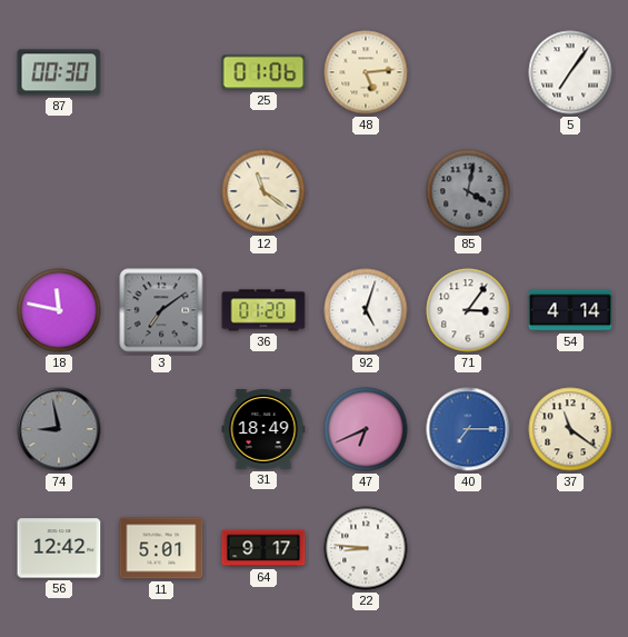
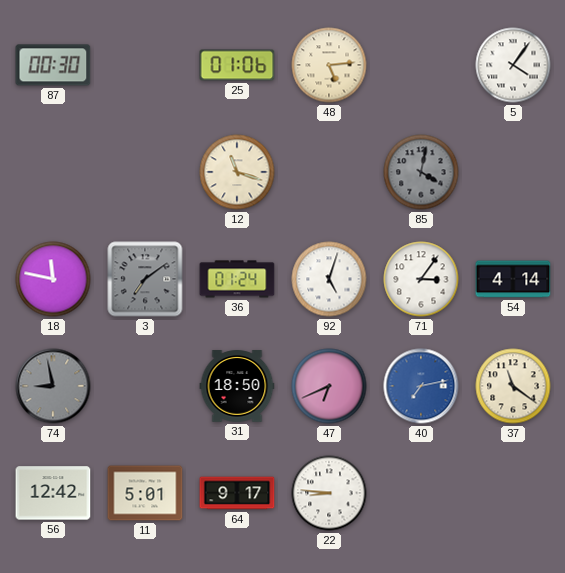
5: 7:06 -> 4:06
12: 11:21 -> 11:18
36: 01:20 -> 01:24
31: 18:49 -> 18:50
40: 7:15 -> 7:13
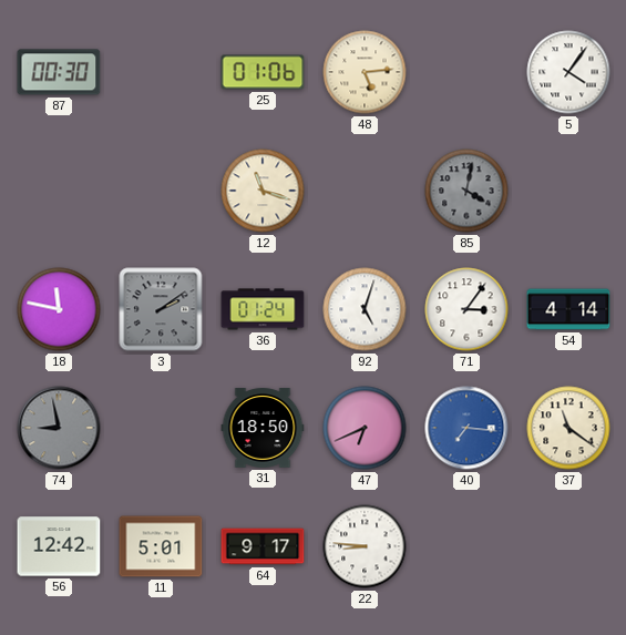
3: 7:09 -> 2:09
40: 7:13 -> 7:16
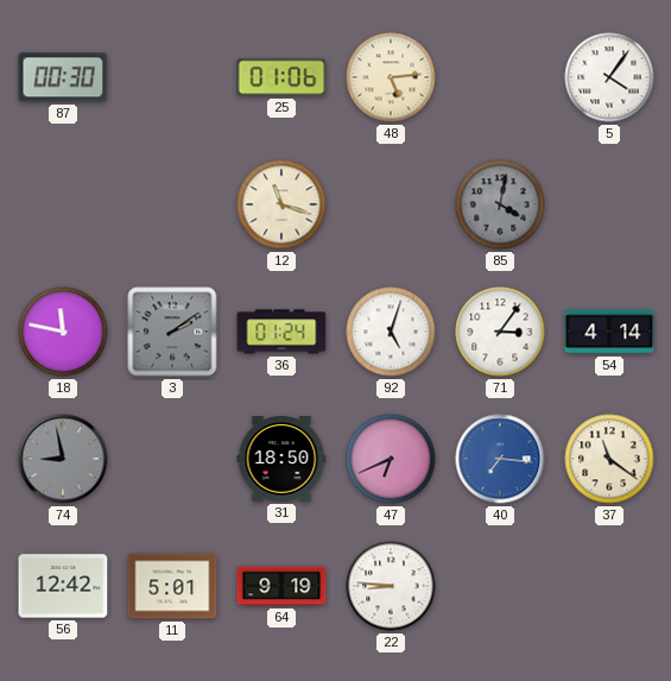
64: 9:17 -> 9:19
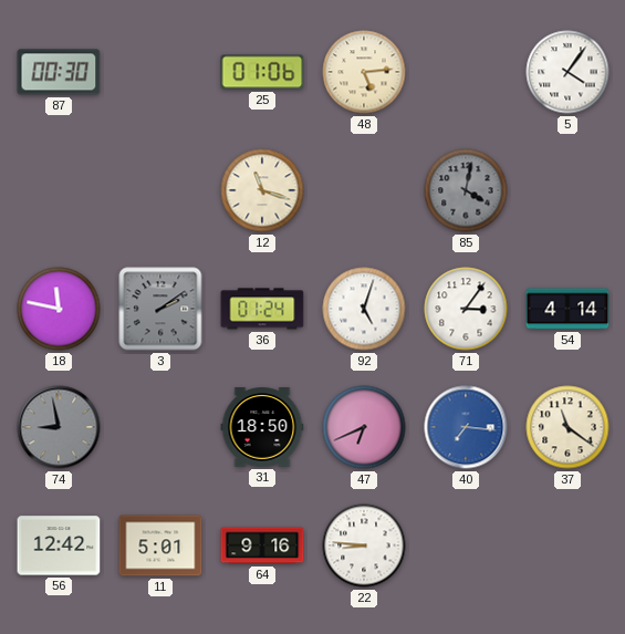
64: 9:19 -> 9:16
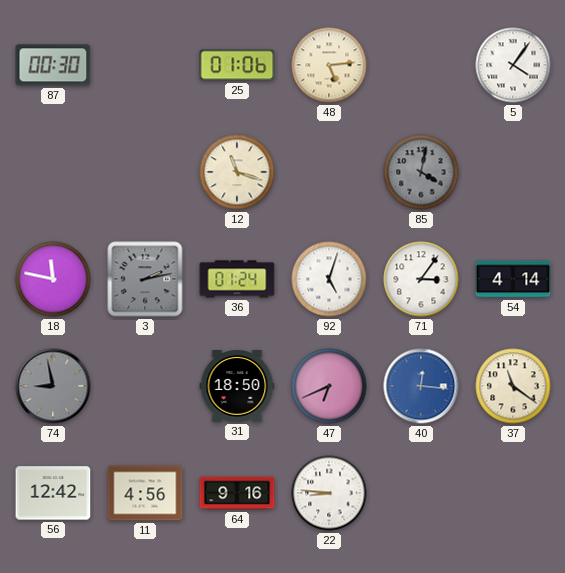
3: 2:09 -> 2:13
40: 7:16 -> 12:16
11: 5:01 -> 4:56
